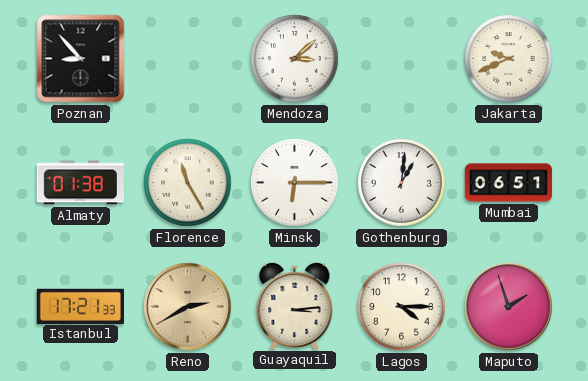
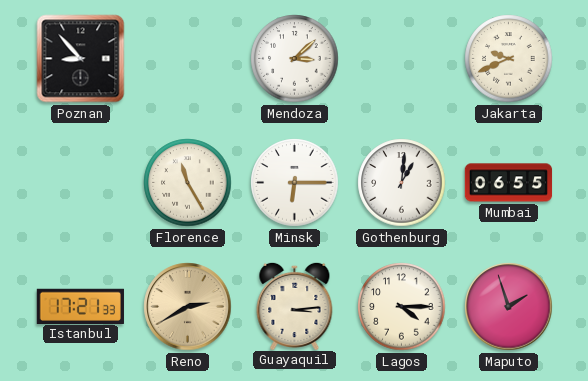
Almaty: 01:38 -> none
Mumbai: 06:51 -> 06:55
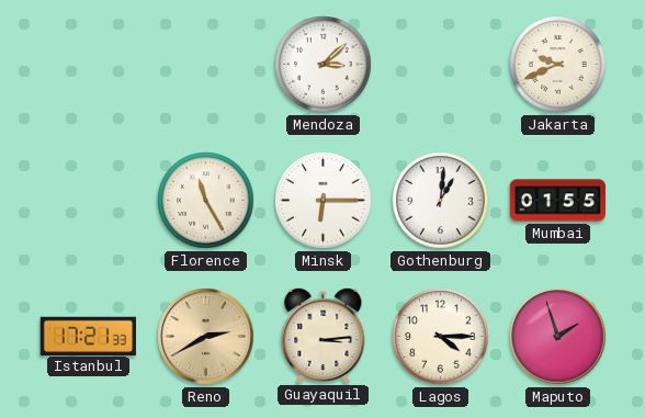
Poznan: 8:53 -> none
Mumbai: 06:55 -> 01:55
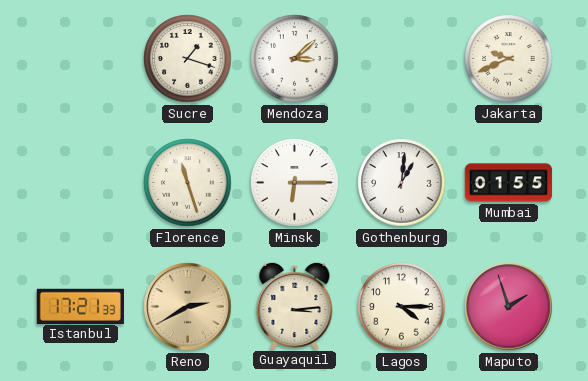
Sucre: none -> 1:18
Florence: 11:25 -> 11:27
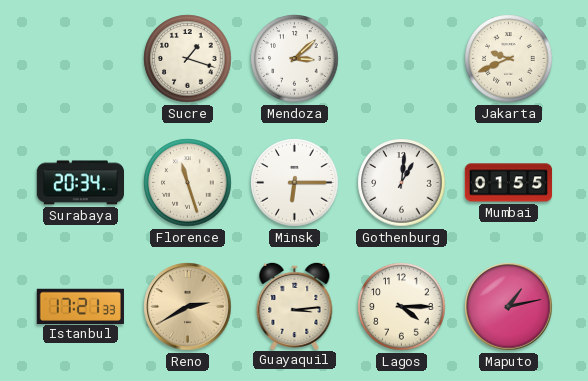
Surabaya: none -> 20:34
Maputo: 1:57 -> 1:13
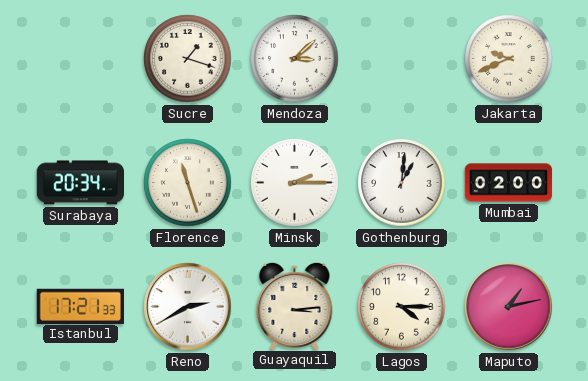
Minsk: 6:15 -> 2:15
Mumbai: 01:55 -> 02:00
Reno dial: champagne -> white
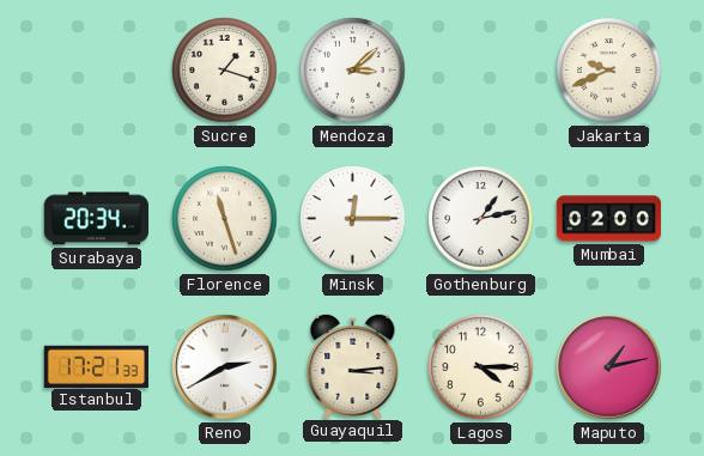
Minsk: 2:15 -> 12:15
Gothenburg: 1:01 -> 1:13
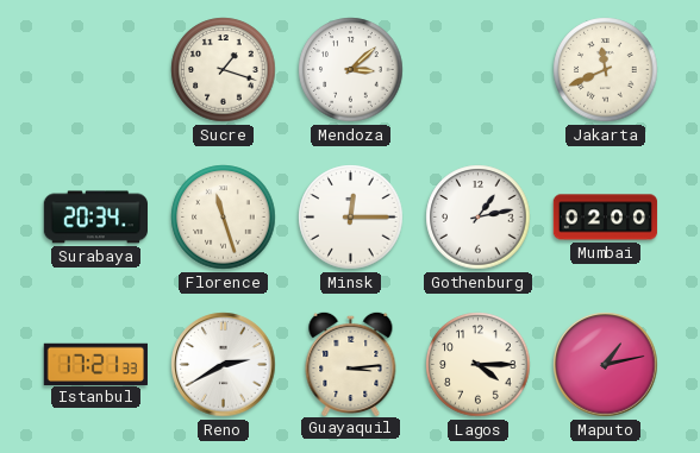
Jakarta: 9:41 -> 11:41
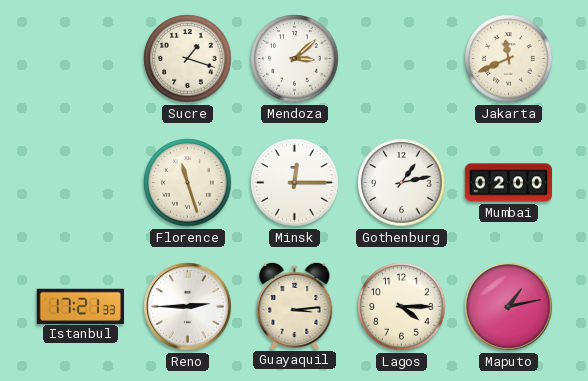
Surabaya: 20:34 -> none
Reno: 2:40 -> 2:45
